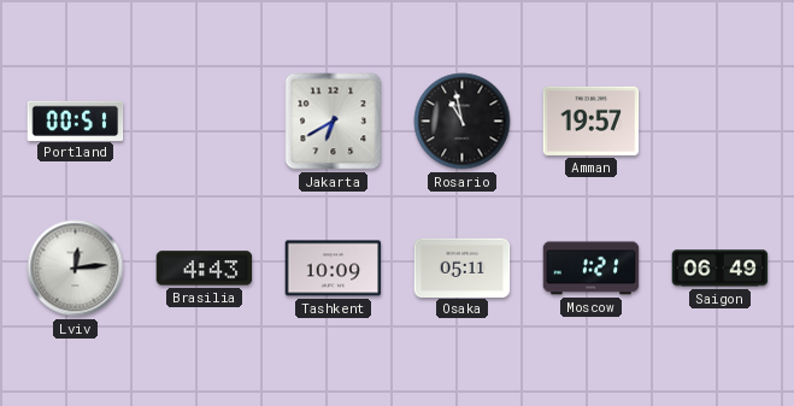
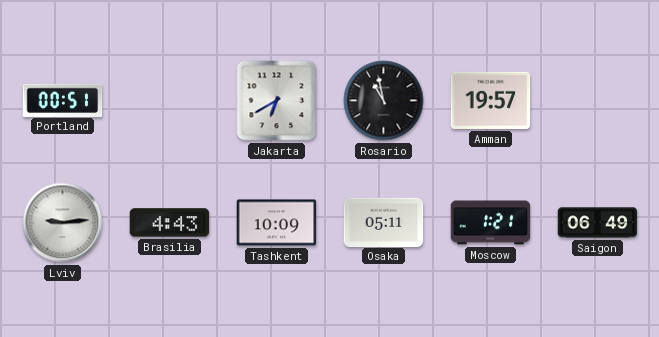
Lviv: 12:14 -> 9:14
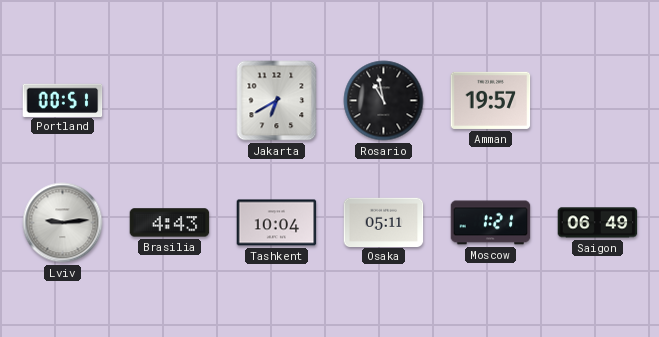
Tashkent: 10:09 -> 10:04
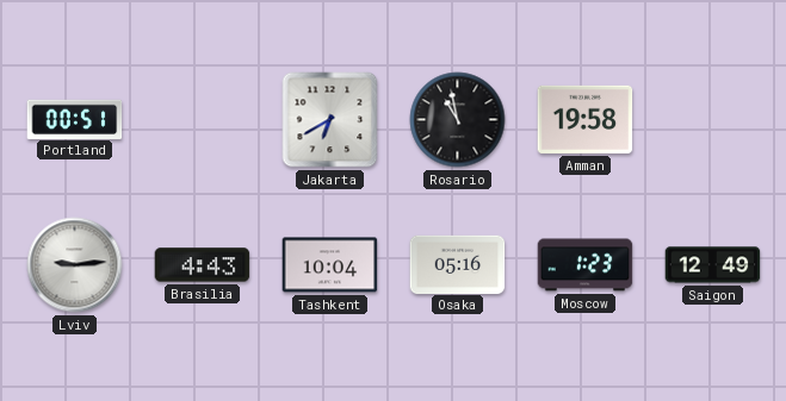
Amman: 19:57 -> 19:58
Osaka: 05:11 -> 05:16
Moscow: 1:21 -> 1:23
Saigon: 06:49 -> 12:49
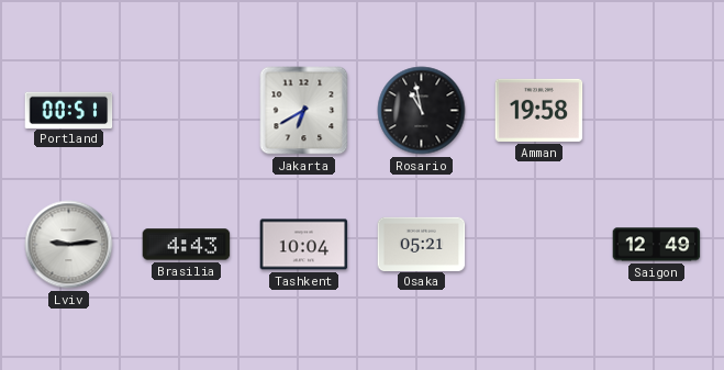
Osaka: 05:16 -> 05:21
Moscow: 1:23 -> none
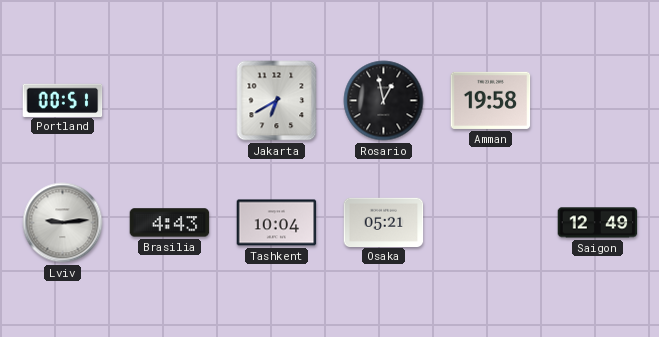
Rosario: 10:58 -> 12:58
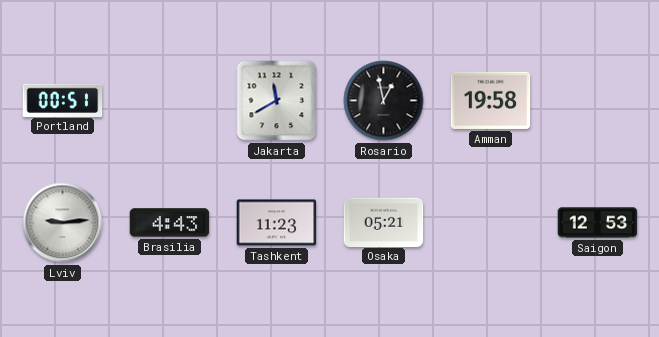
Jakarta: 6:40 -> 11:40
Tashkent: 10:04 -> 11:23
Saigon: 12:49 -> 12:53
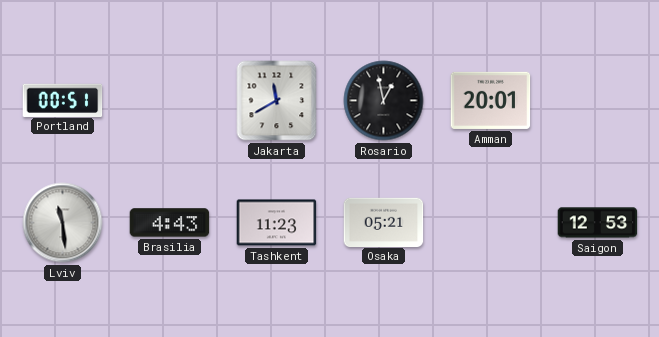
Amman: 19:58 -> 20:01
Lviv: 9:14 -> 11:29
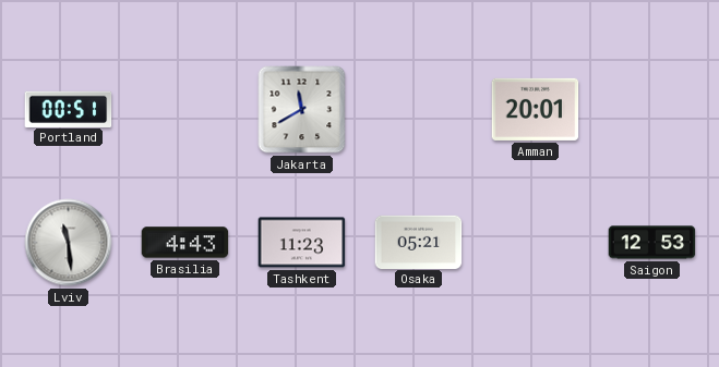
Rosario: 12:58 -> none
